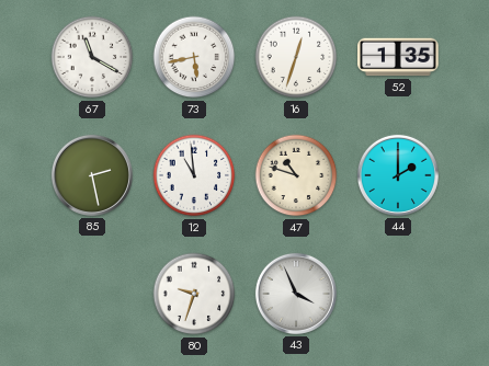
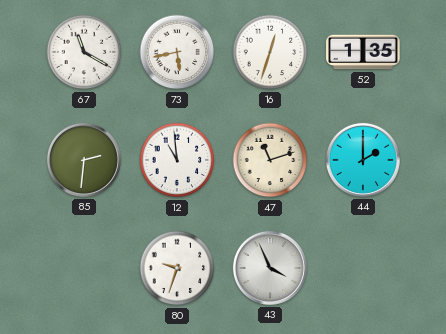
85: 2:28 -> 2:31
47: 10:48 -> 11:12
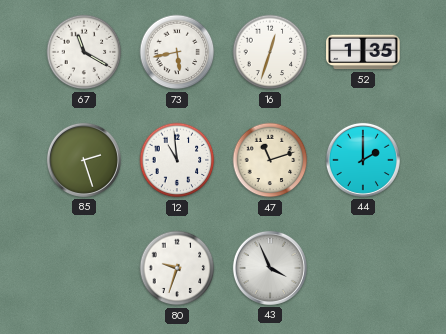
85: 2:31 -> 2:27
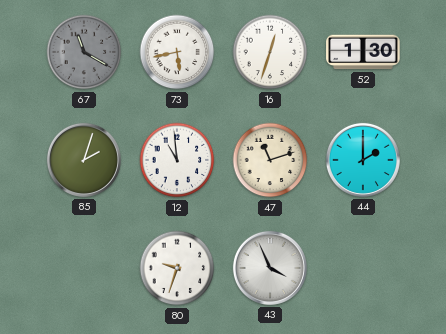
67 dial: white -> grey
52: 1:35 -> 1:30
85: 2:27 -> 2:03
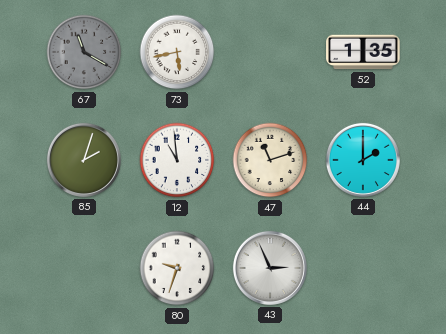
16: 12:33 -> none
52: 1:30 -> 1:35
43: 3:56 -> 2:56
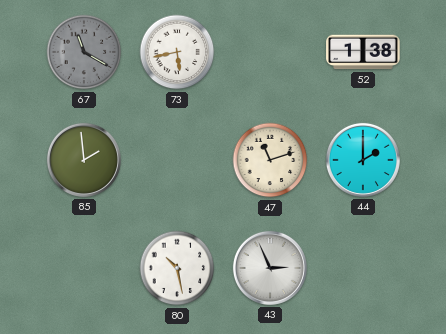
52: 1:35 -> 1:38
85: 2:03 -> 1:59
12: 10:59 -> none
80: 9:33 -> 10:28
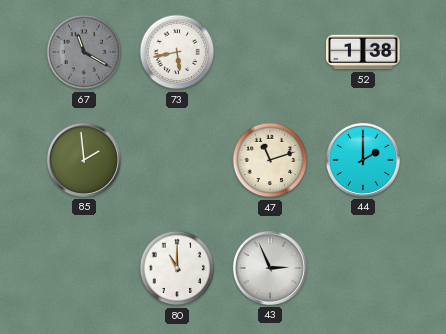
80: 10:28 -> 11:00
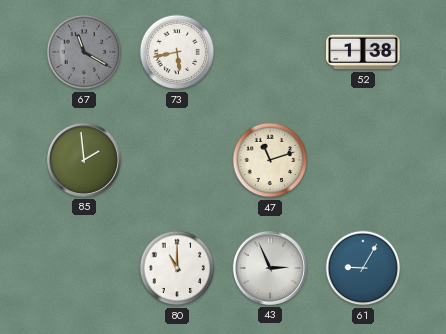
44: 2:00 -> none
61: none -> 9:05
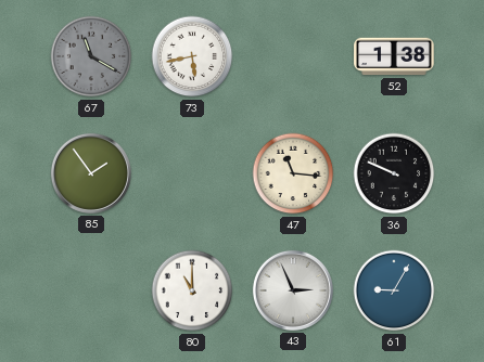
85: 1:59 -> 1:54
47: 11:12 -> 11:16
36: none -> 9:49
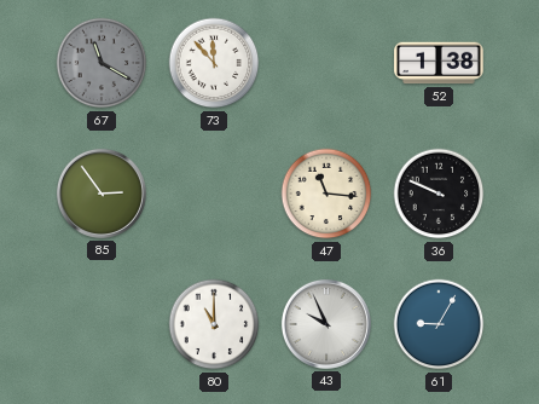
73: 5:43 -> 11:53
85: 1:54 -> 2:54
43: 2:56 -> 9:56
